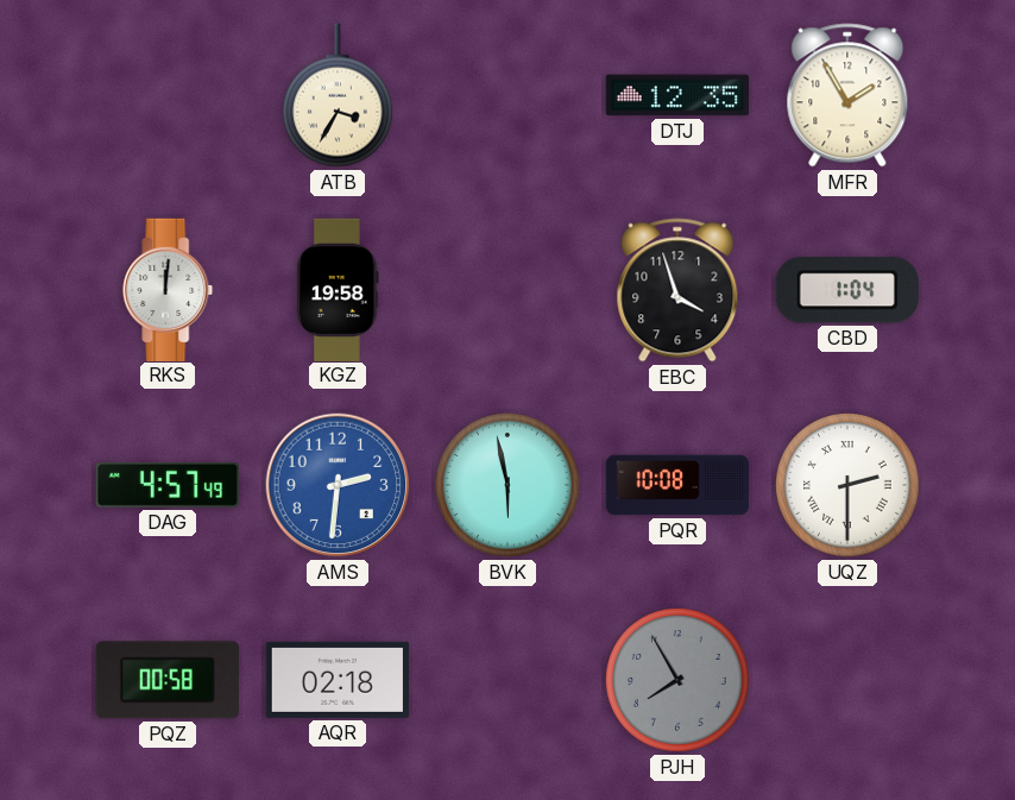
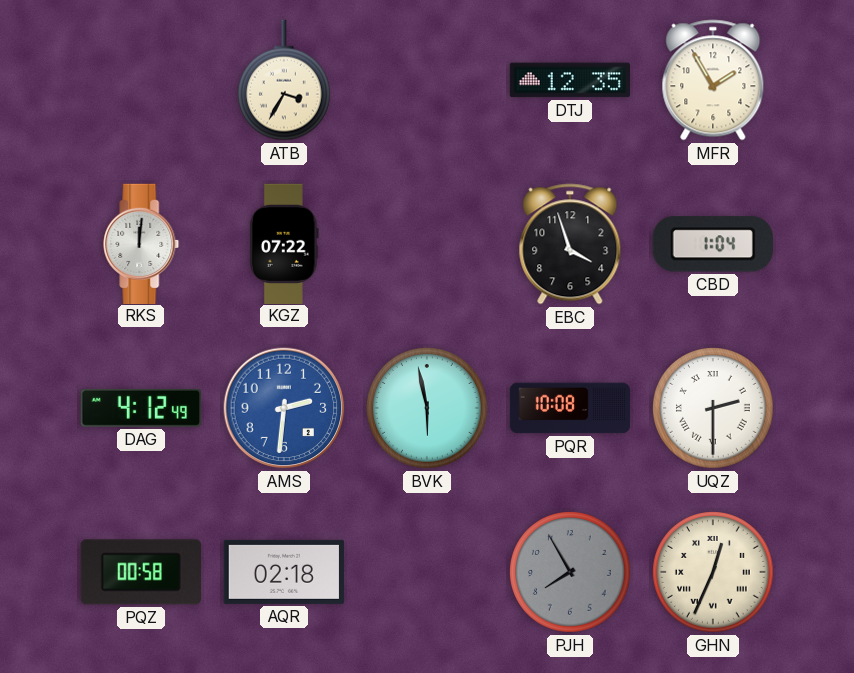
KGZ: 19:58 -> 07:22
DAG: 4:57 -> 4:12
GHN: none -> 12:34
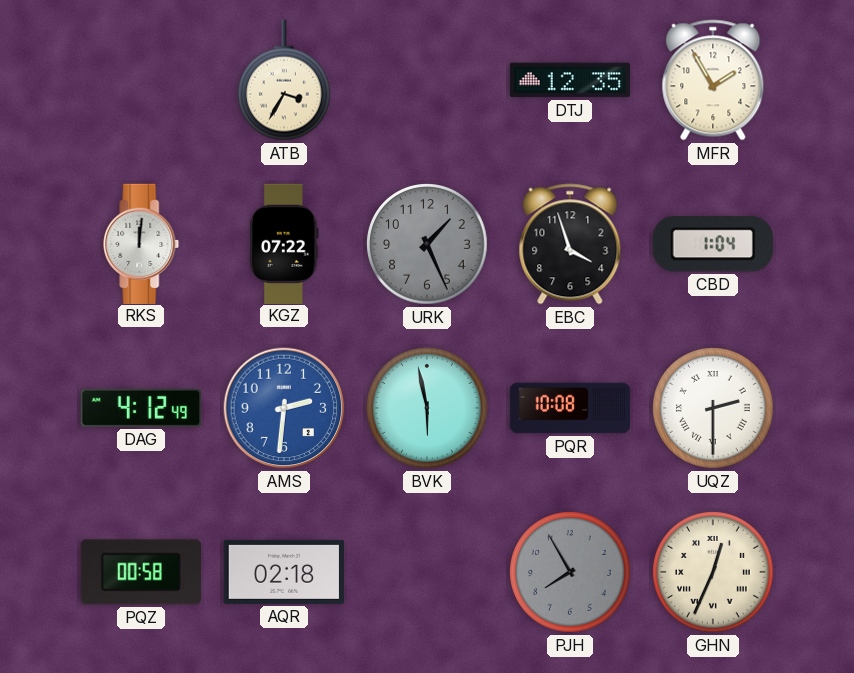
URK: none -> 1:26
